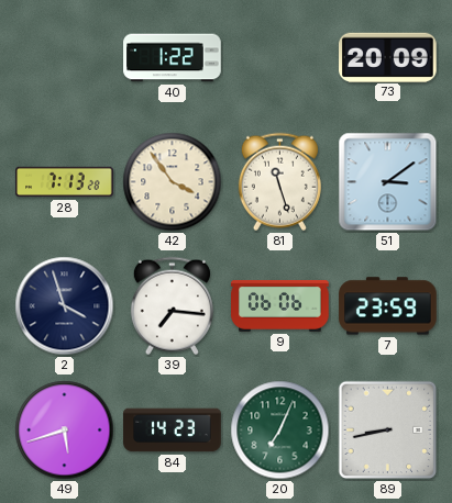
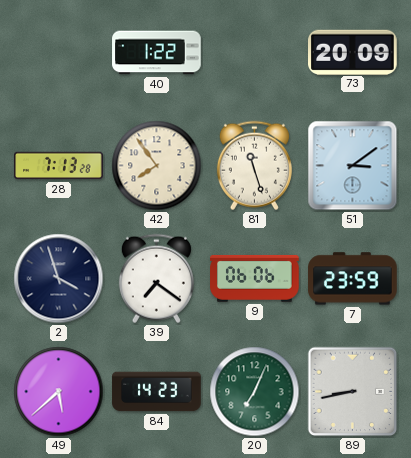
42: 3:54 -> 7:54
39: 7:16 -> 7:21
49: 5:42 -> 5:38
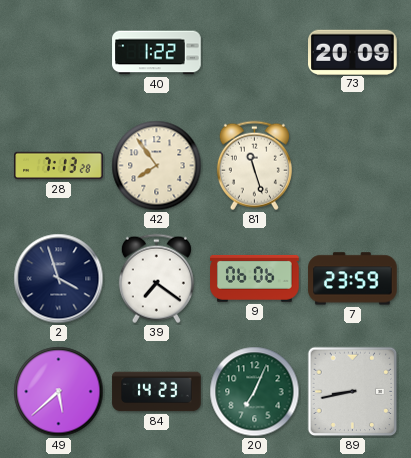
51: 3:09 -> none
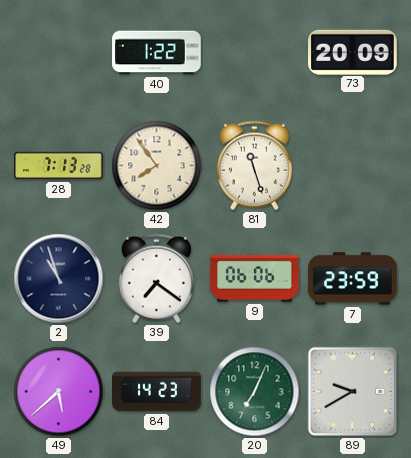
2: 3:57 -> 10:57
89: 8:43 -> 9:40
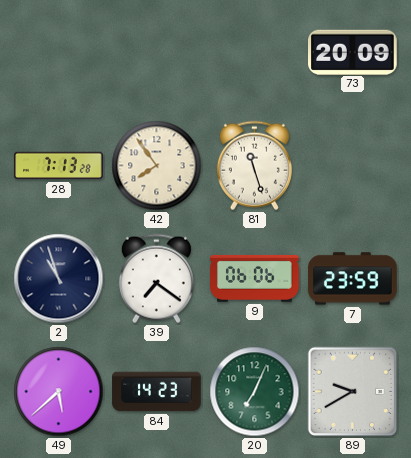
40: 1:22 -> none
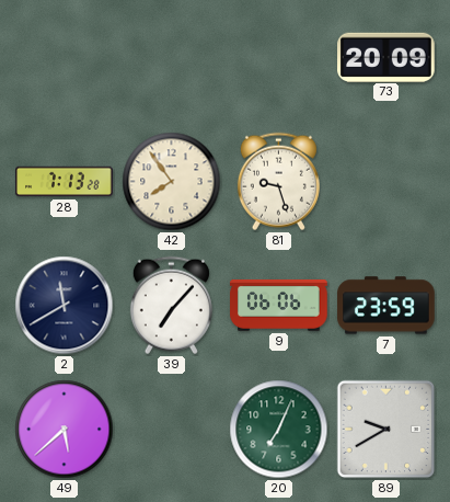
81: 11:27 -> 9:27
2: 10:57 -> 11:40
39: 7:21 -> 7:07
84: 14:23 -> none
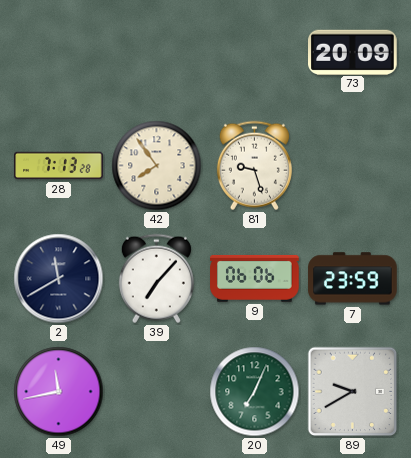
49: 5:38 -> 11:43
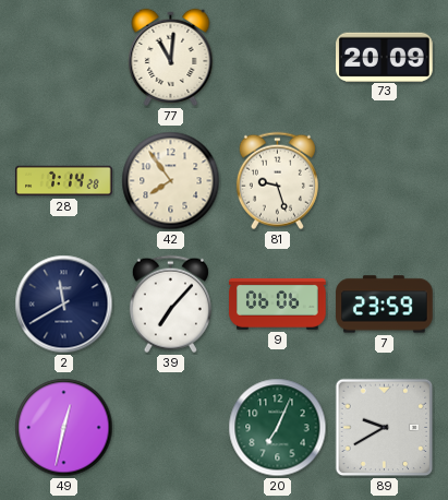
77: none -> 11:01
28: 7:13 -> 7:14
49: 11:43 -> 12:32
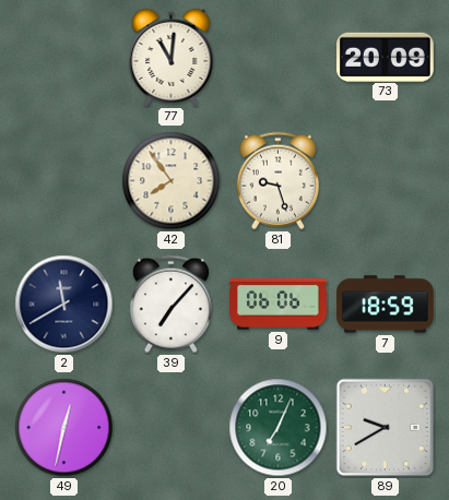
28: 7:14 -> none
7: 23:59 -> 18:59
